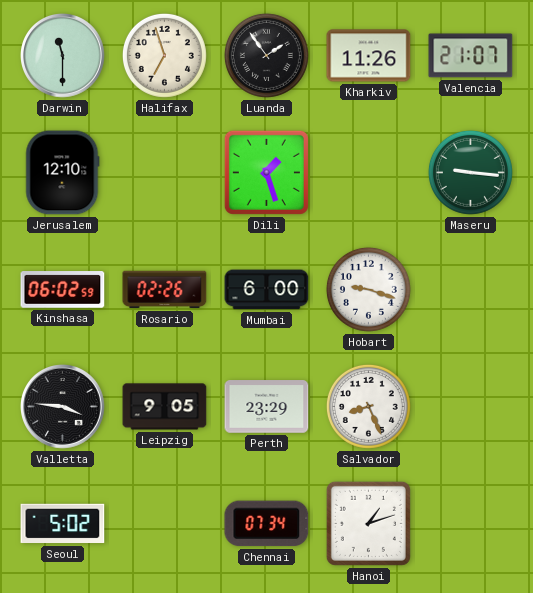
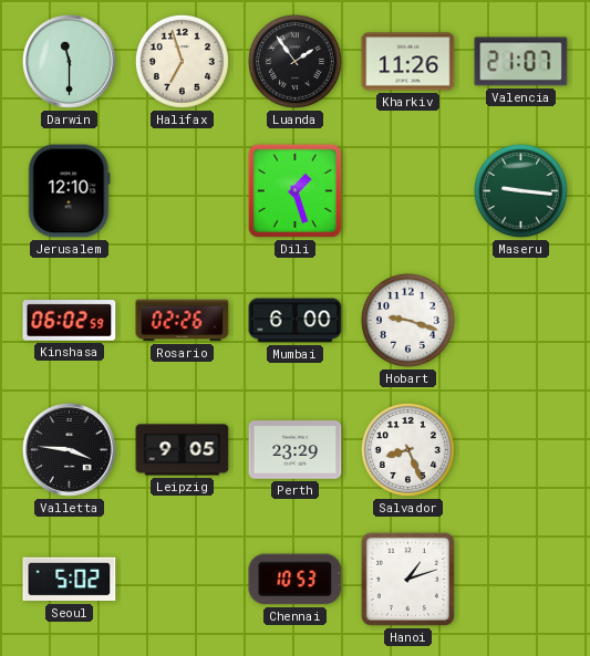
Chennai: 07:34 -> 10:53
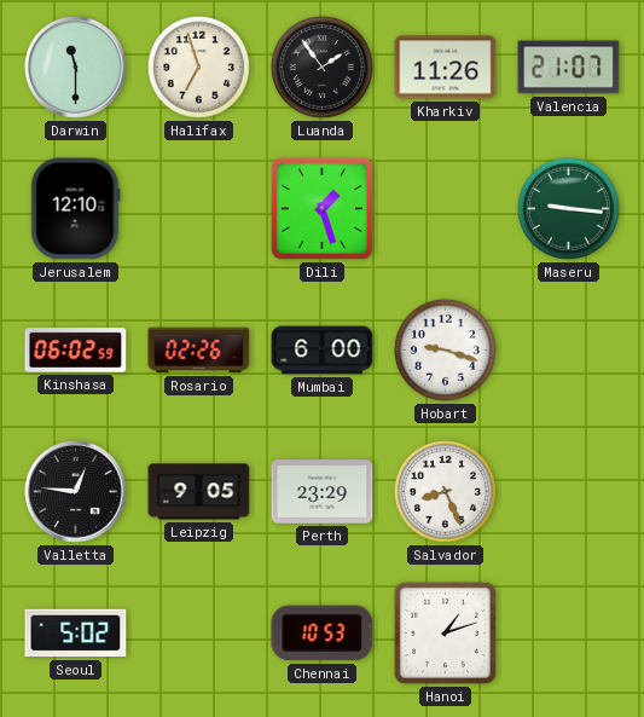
Valletta: 3:46 -> 12:46
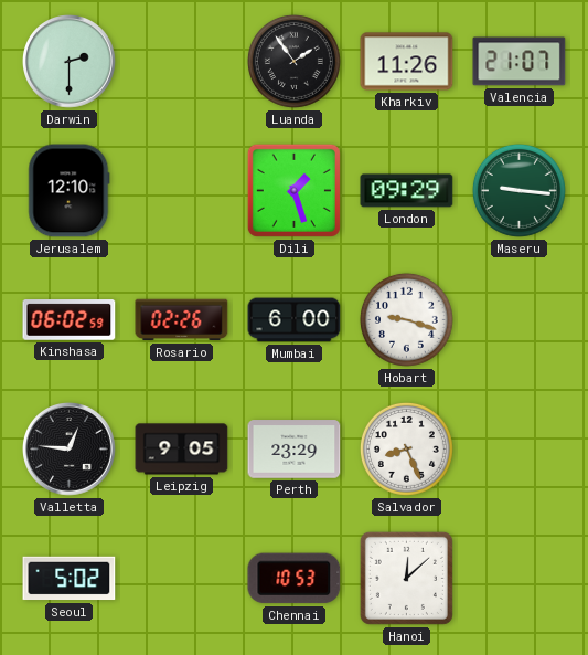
Darwin: 11:30 -> 2:30
Halifax: 6:57 -> none
London: none -> 09:29
Hanoi: 1:12 -> 12:08
